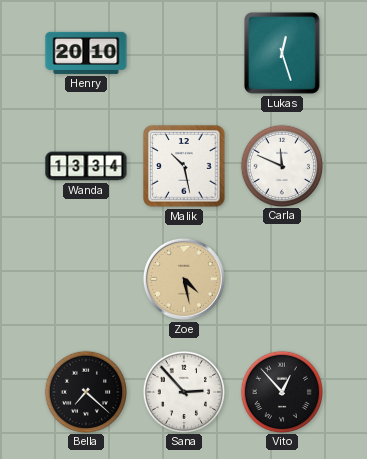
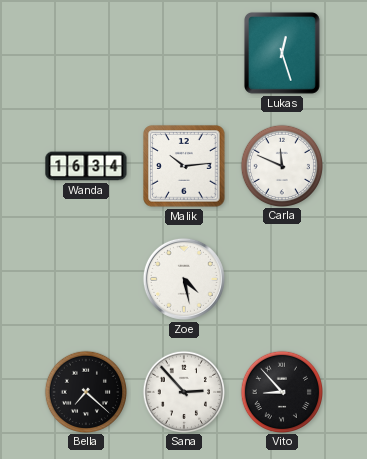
Henry: 20:10 -> none
Wanda: 13:34 -> 16:34
Malik: 10:28 -> 10:14
Zoe dial: champagne -> white
Vito: 12:53 -> 8:53
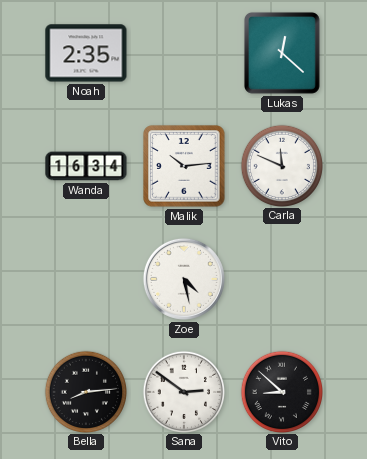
Noah: none -> 2:35
Lukas: 12:27 -> 12:22
Bella: 7:22 -> 8:14
Sana: 2:53 -> 2:51
Vito: 8:53 -> 8:52
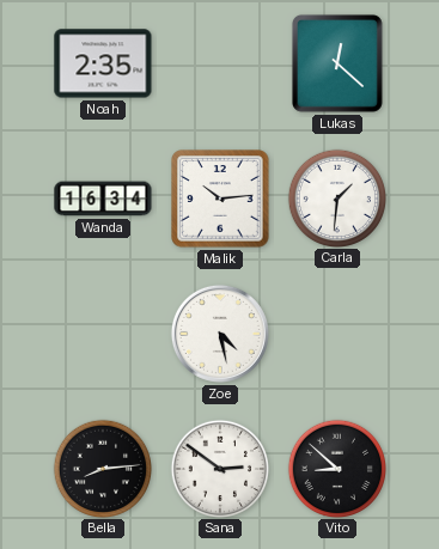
Carla: 11:49 -> 1:31
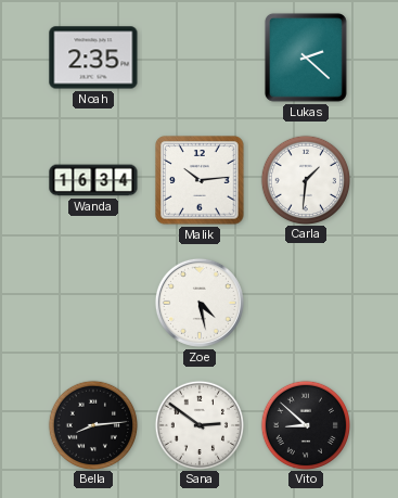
Lukas: 12:22 -> 2:22
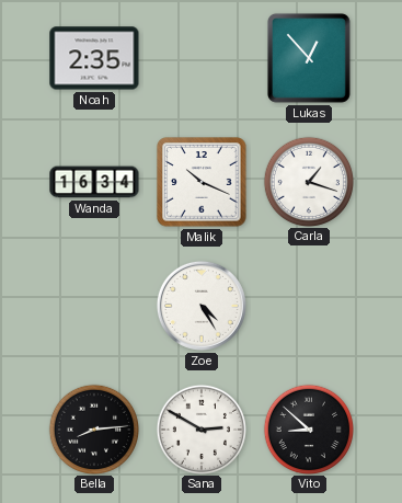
Lukas: 2:22 -> 12:53
Malik: 10:14 -> 10:19
Carla: 1:31 -> 1:18
Zoe: 4:28 -> 4:25
Sana: 2:51 -> 2:50
